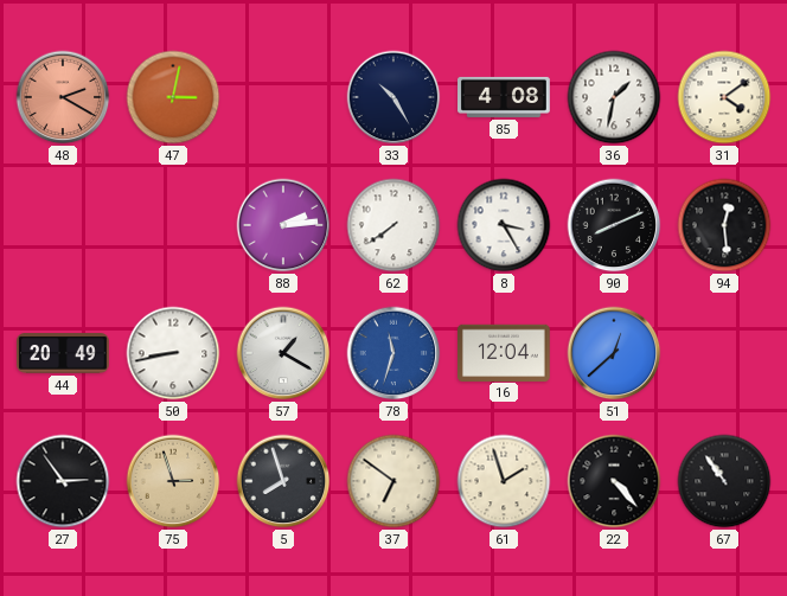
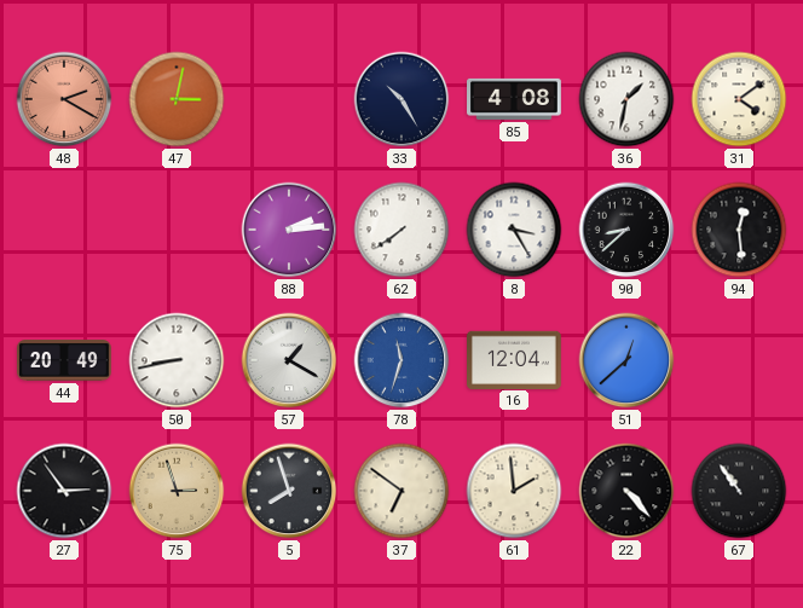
90: 8:11 -> 8:38
61: 1:57 -> 1:59
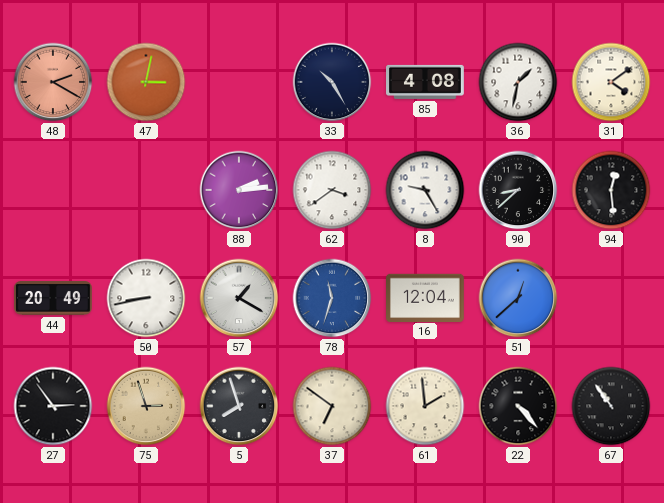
62: 7:39 -> 3:39
8: 3:25 -> 9:25
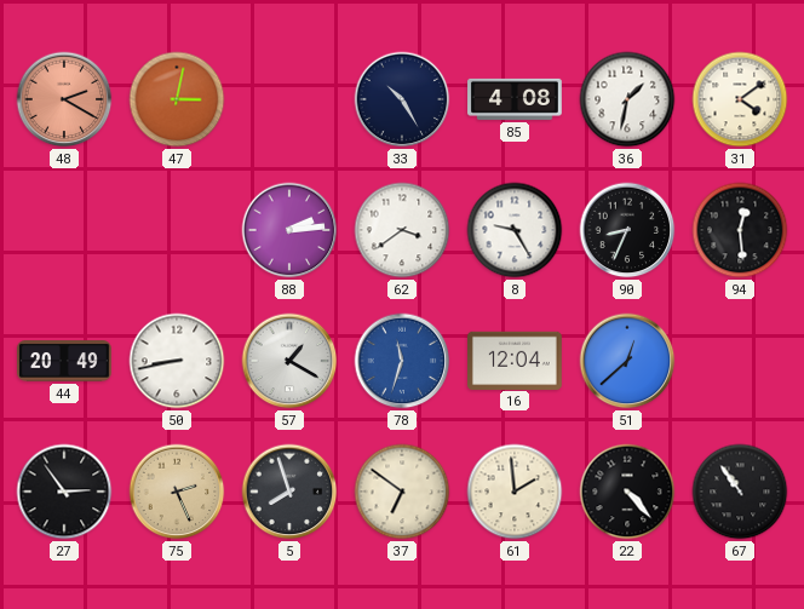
90: 8:38 -> 8:34
75: 2:57 -> 2:26
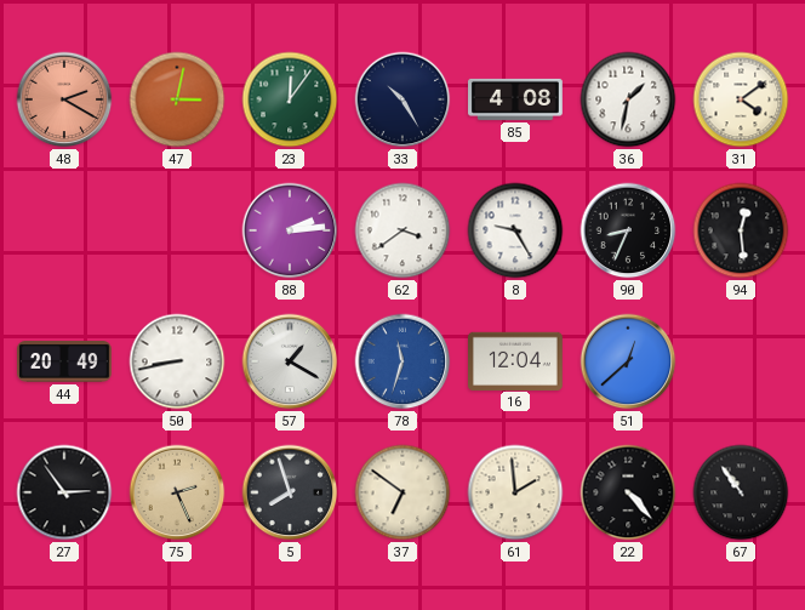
23: none -> 12:06
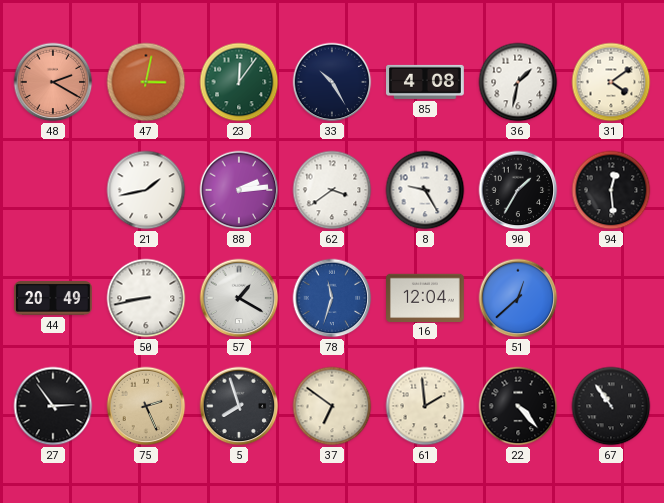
21: none -> 1:43
90: 8:34 -> 1:35
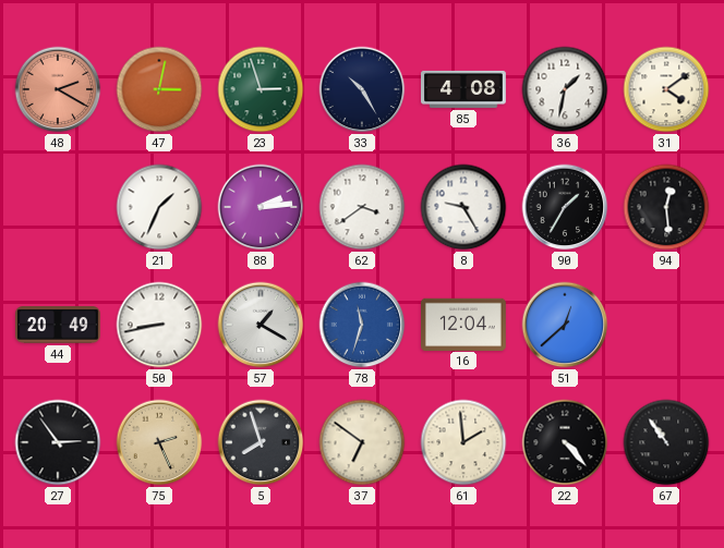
23: 12:06 -> 2:57
21: 1:43 -> 1:34
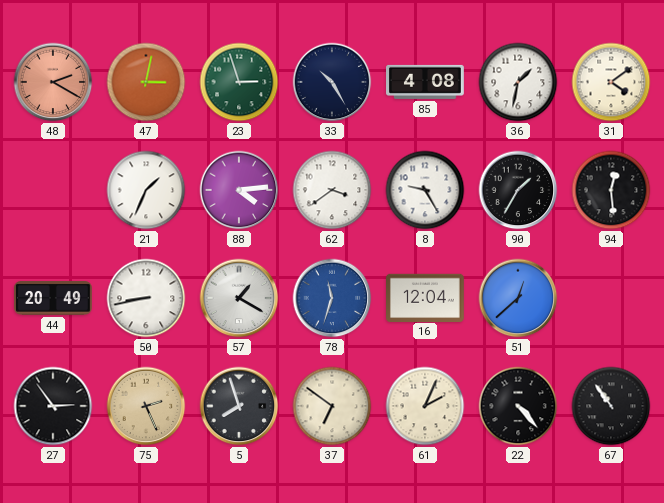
88: 2:14 -> 4:14
61: 1:59 -> 2:04
